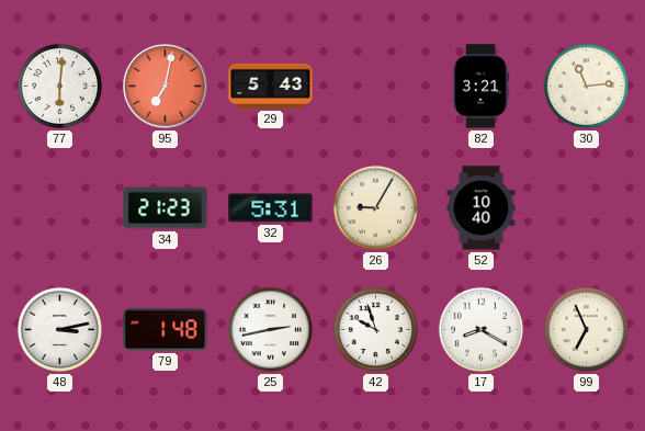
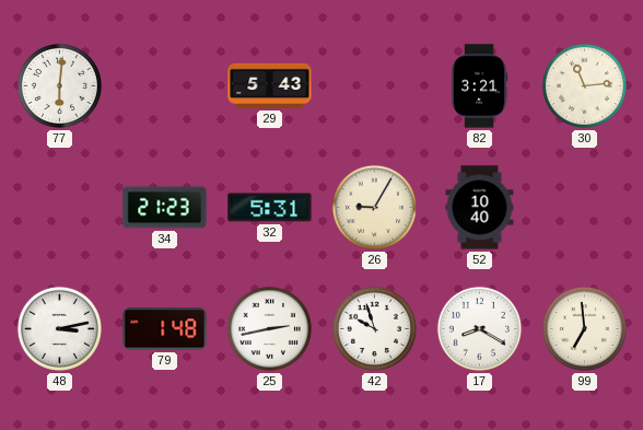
95: 7:02 -> none
99: 6:56 -> 6:59
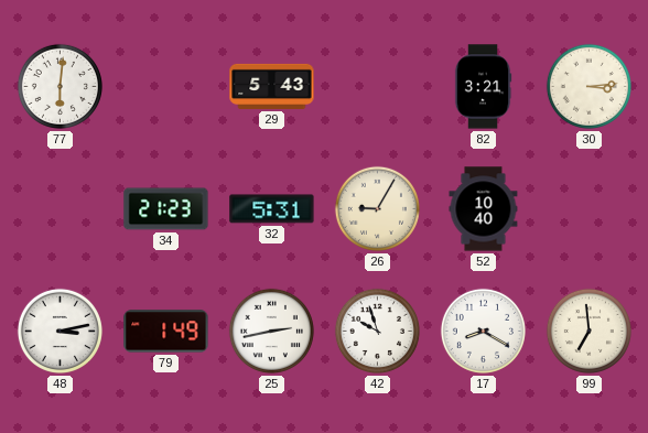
30: 11:14 -> 3:14
79: 1:48 -> 1:49
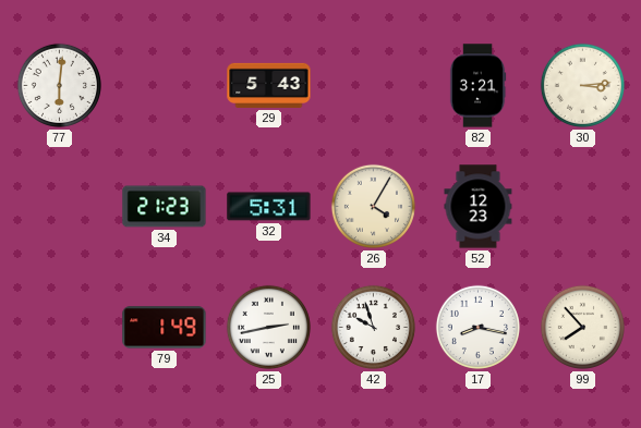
26: 9:05 -> 4:05
52: 10:40 -> 12:23
48: 3:13 -> none
17: 8:20 -> 8:17
99: 6:59 -> 7:53
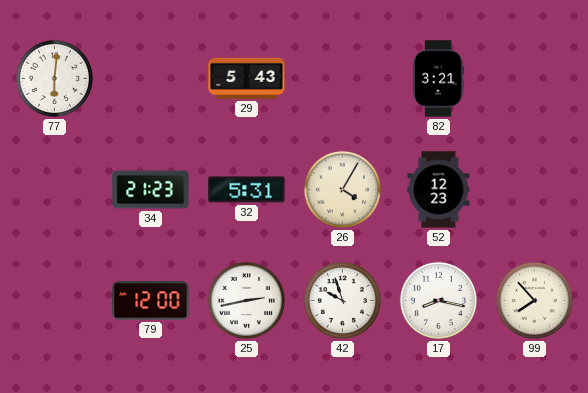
30: 3:14 -> none
79: 1:49 -> 12:00
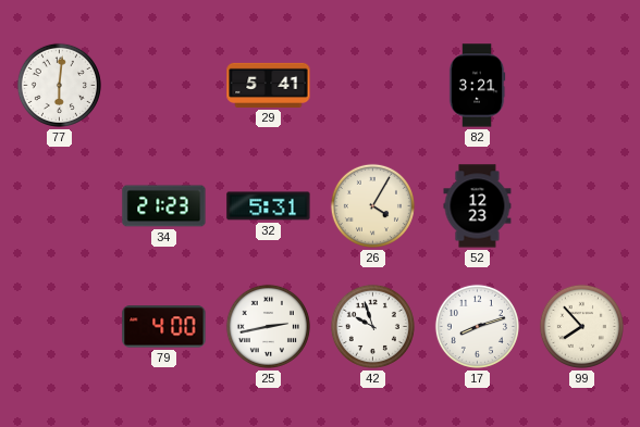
29: 5:43 -> 5:41
79: 12:00 -> 4:00
17: 8:17 -> 8:12
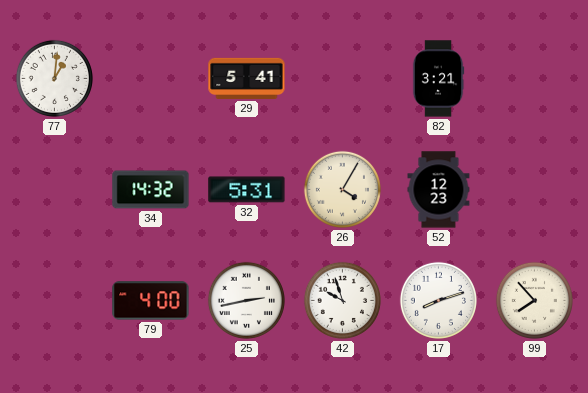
77: 6:01 -> 1:01
34: 21:23 -> 14:32
